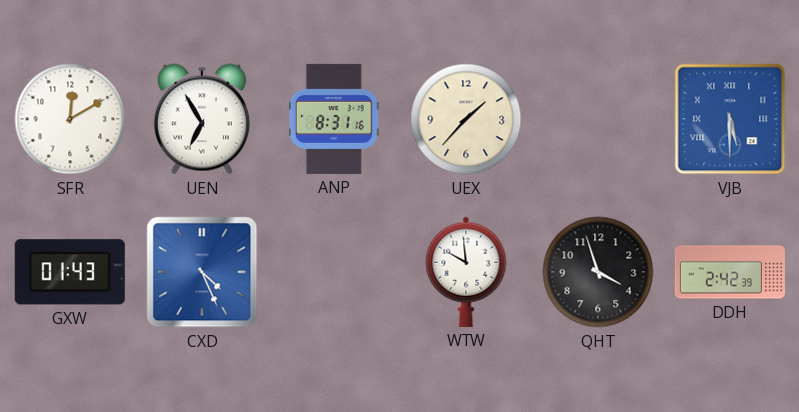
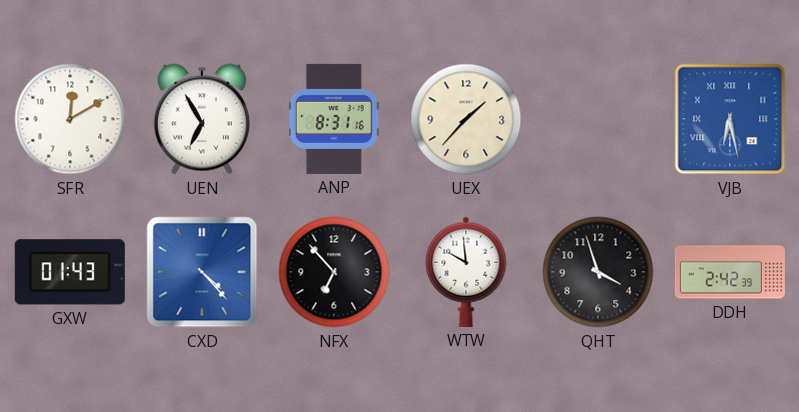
VJB: 5:30 -> 6:28
CXD: 4:26 -> 4:23
NFX: none -> 6:53
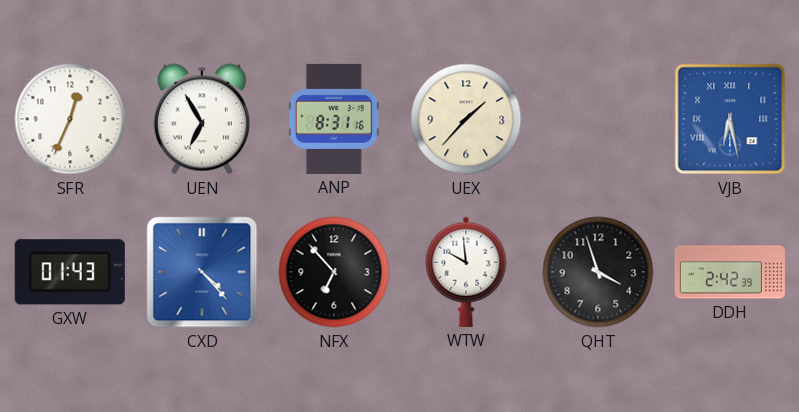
SFR: 12:10 -> 12:34
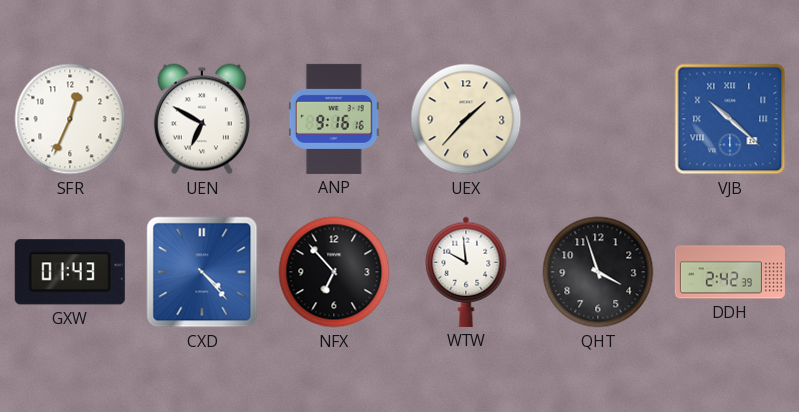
UEN: 6:55 -> 6:50
ANP: 8:31 -> 9:16
VJB: 6:28 -> 10:22
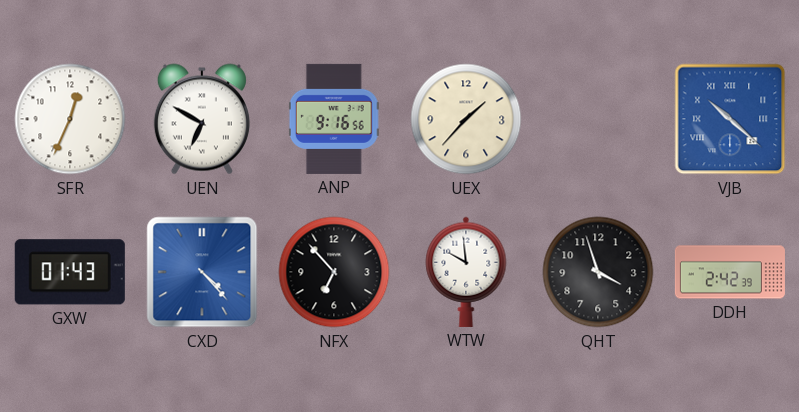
ANP: 9:16:16 -> 9:16:56
